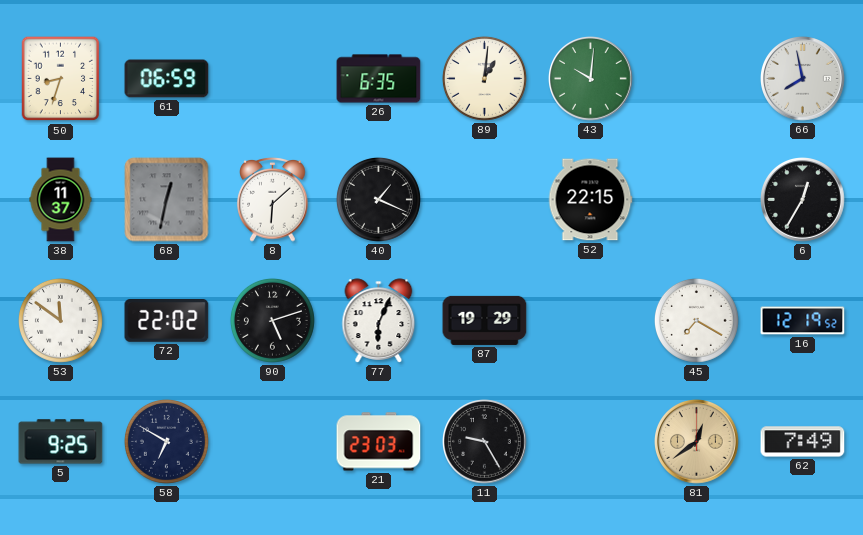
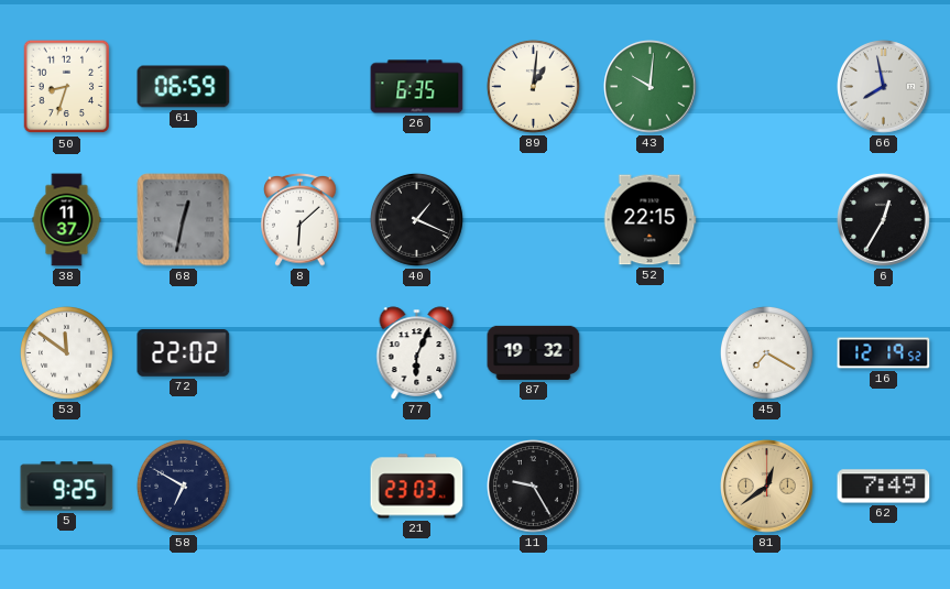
90: 5:12 -> none
87: 19:29 -> 19:32
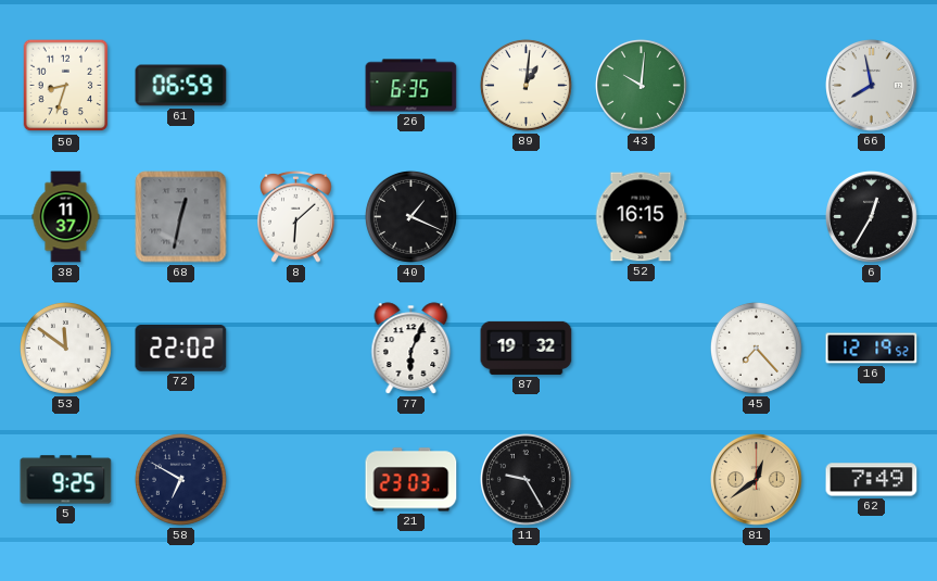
52: 22:15 -> 16:15
45: 7:20 -> 7:23
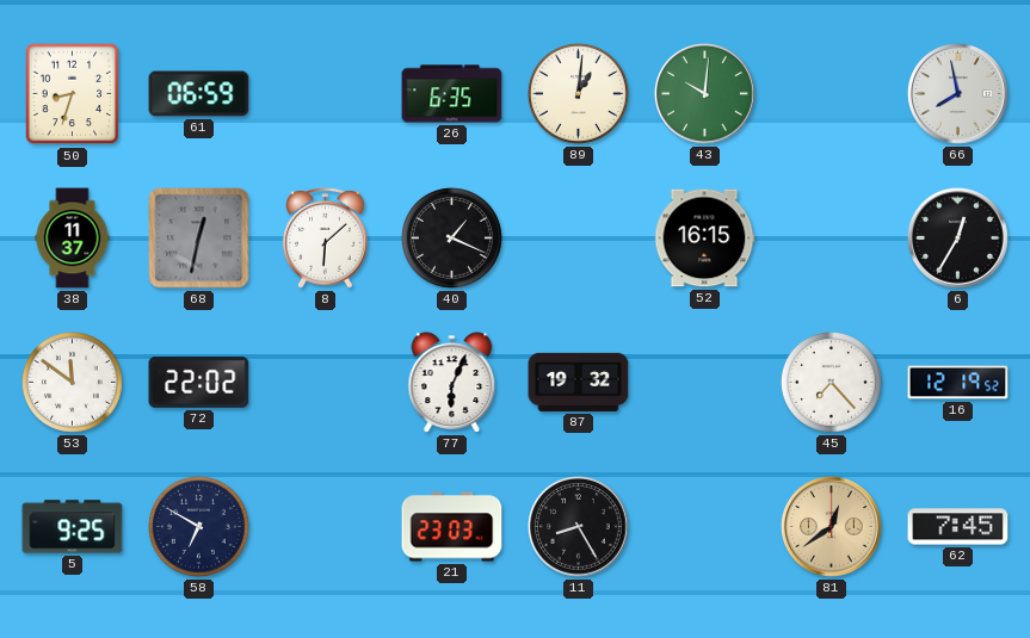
11: 9:25 -> 8:25
62: 7:49 -> 7:45
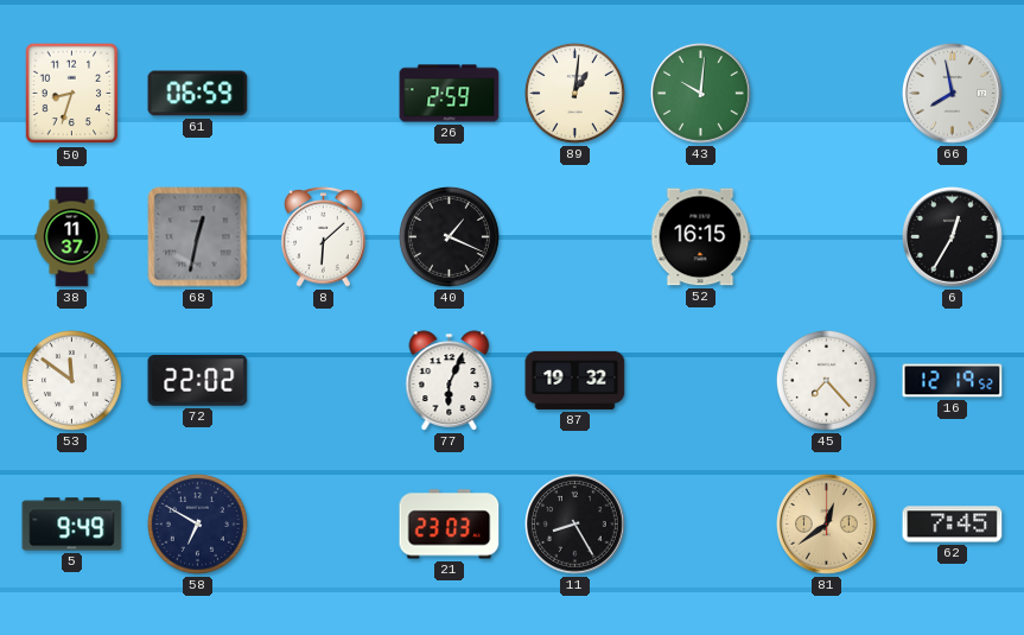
26: 6:35 -> 2:59
5: 9:25 -> 9:49
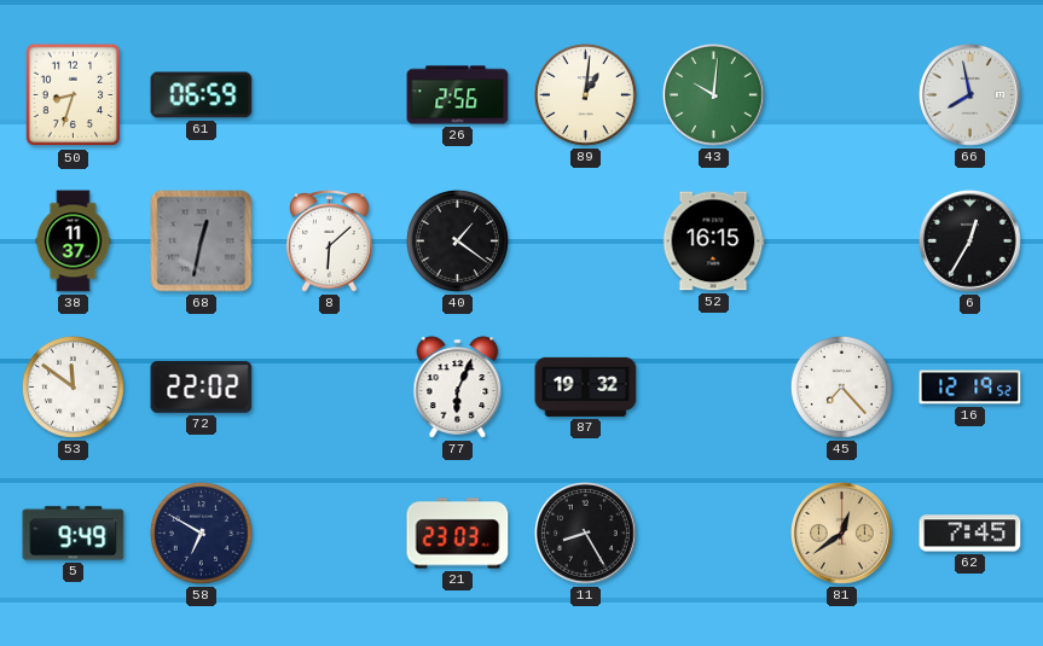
26: 2:59 -> 2:56
40: 1:19 -> 1:21
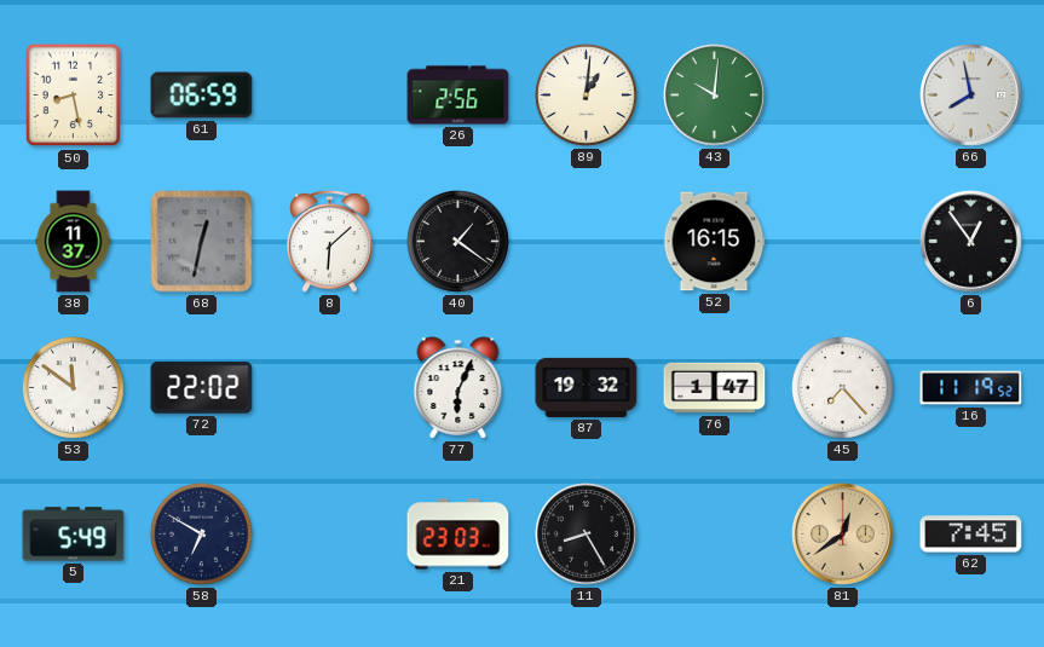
50: 8:33 -> 8:28
6: 12:35 -> 12:54
76: none -> 1:47
16: 12:19 -> 11:19
5: 9:49 -> 5:49
